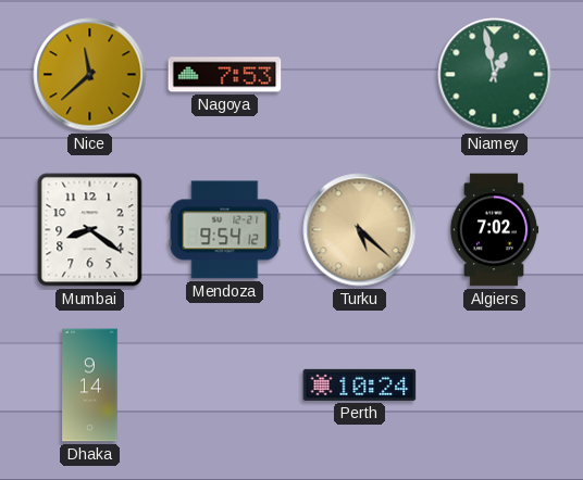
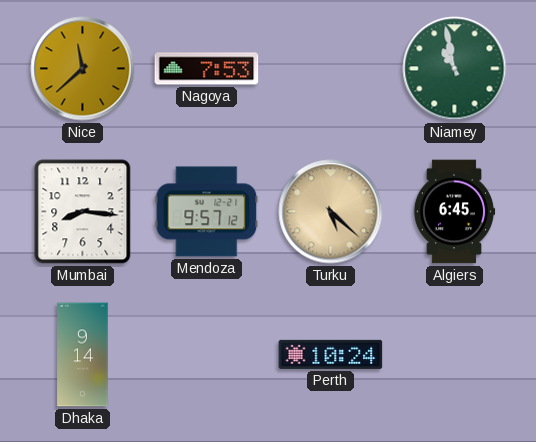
Niamey: 12:58 -> 10:58
Mumbai: 8:21 -> 8:16
Mendoza: 9:54 -> 9:57
Algiers: 7:02 -> 6:45
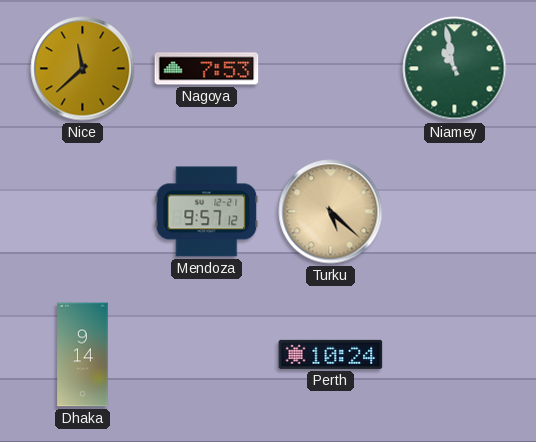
Mumbai: 8:16 -> none
Algiers: 6:45 -> none
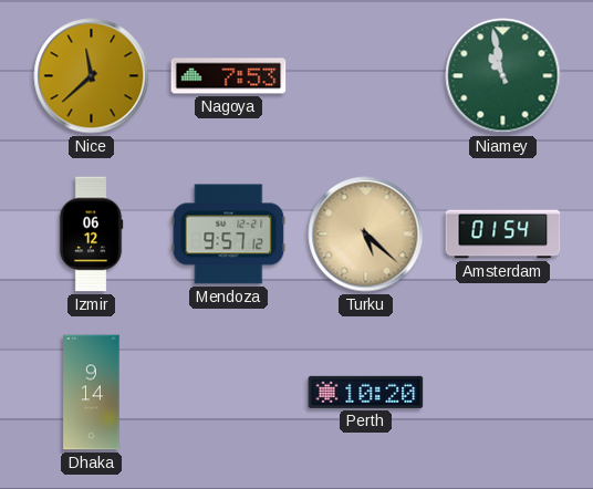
Izmir: none -> 06:12
Amsterdam: none -> 01:54
Perth: 10:24 -> 10:20
